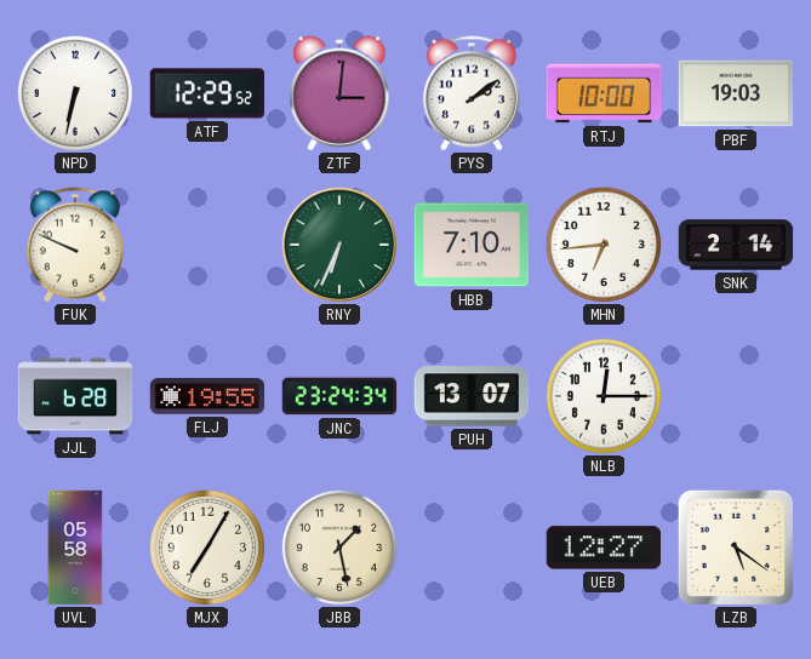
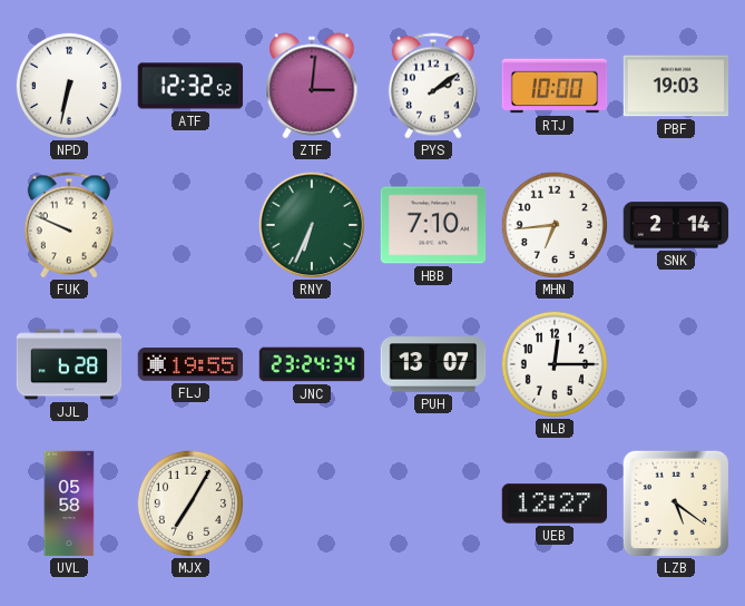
ATF: 12:29 -> 12:32
JBB: 1:28 -> none
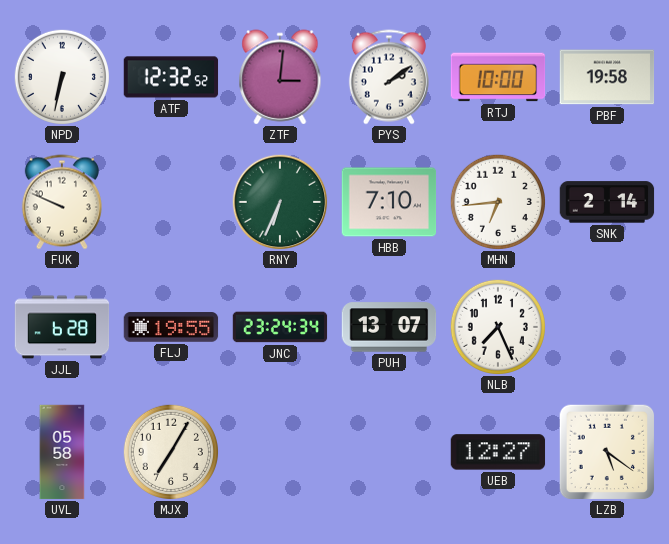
PBF: 19:03 -> 19:58
NLB: 12:15 -> 7:26
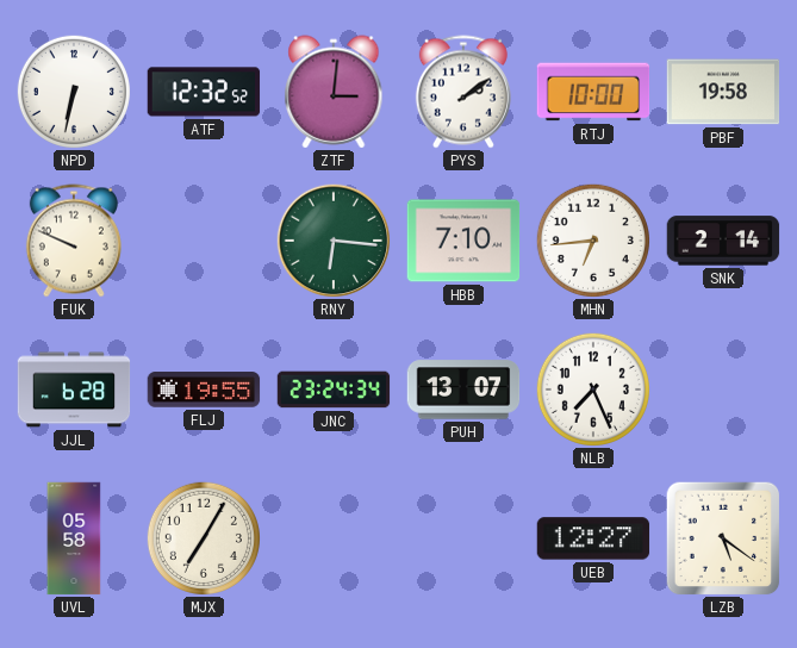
RNY: 6:34 -> 6:16
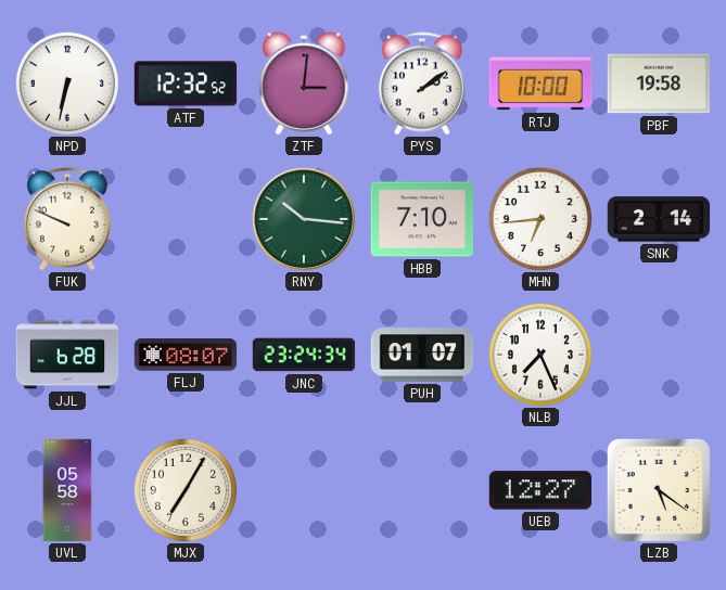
RNY: 6:16 -> 10:16
FLJ: 19:55 -> 08:07
PUH: 13:07 -> 01:07
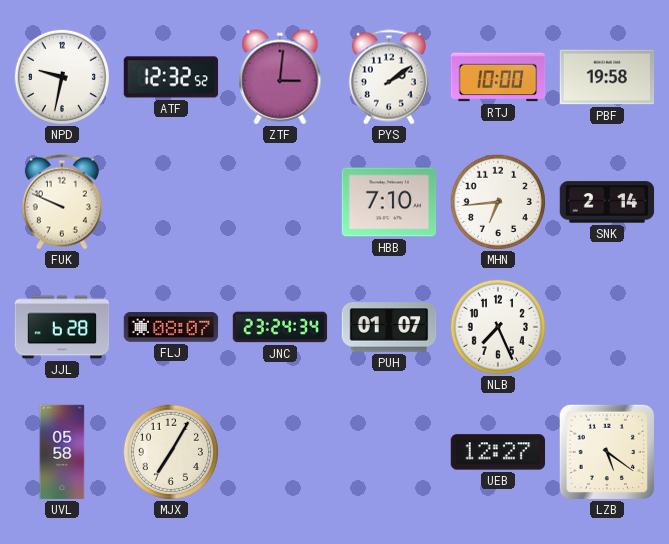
NPD: 6:32 -> 9:32
RNY: 10:16 -> none
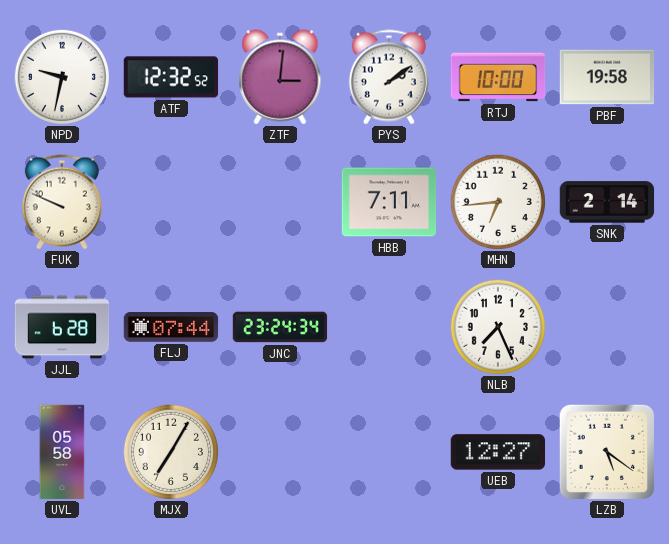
HBB: 7:10 -> 7:11
FLJ: 08:07 -> 07:44
PUH: 01:07 -> none
